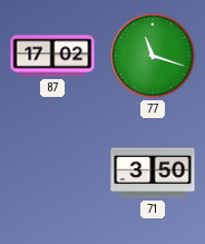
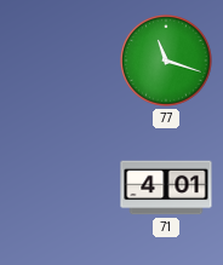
87: 17:02 -> none
71: 3:50 -> 4:01
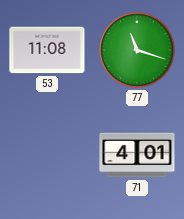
53: none -> 11:08
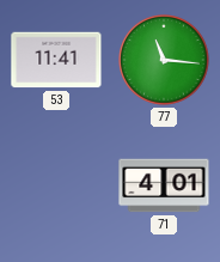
53: 11:08 -> 11:41
77: 11:18 -> 11:16
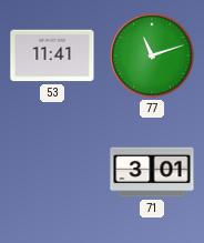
77: 11:16 -> 11:12
71: 4:01 -> 3:01
